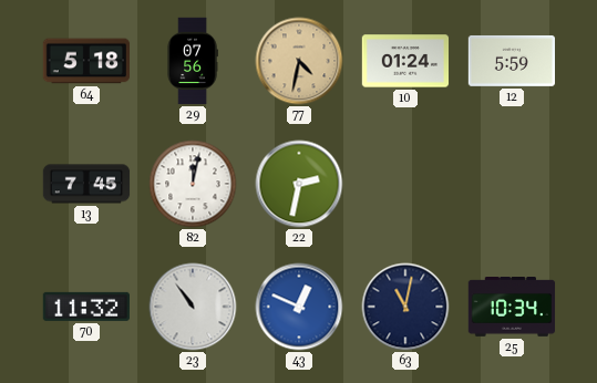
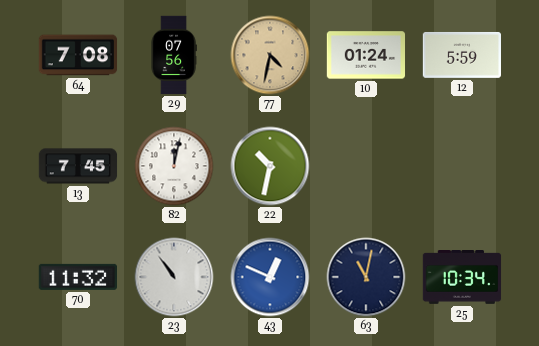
64: 5:18 -> 7:08
22: 2:32 -> 10:32
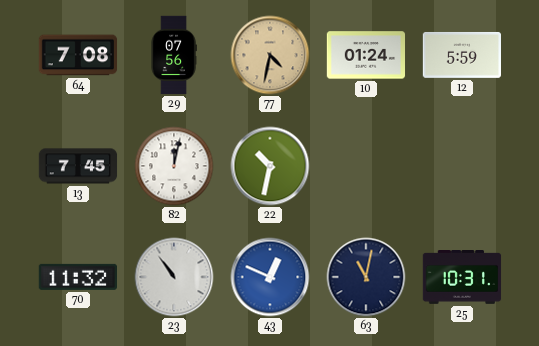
25: 10:34 -> 10:31
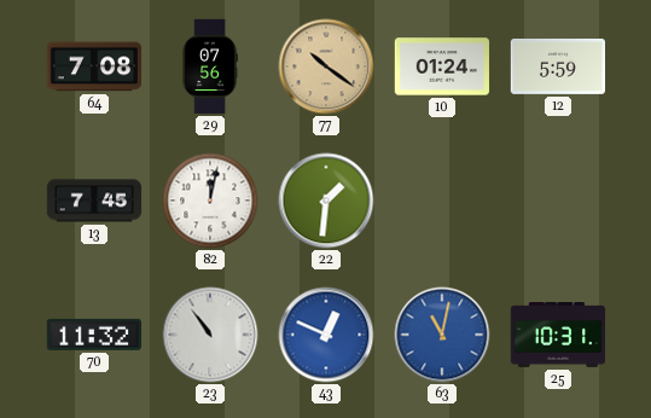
77: 4:32 -> 10:21
22: 10:32 -> 1:31
63 dial: navy -> blue
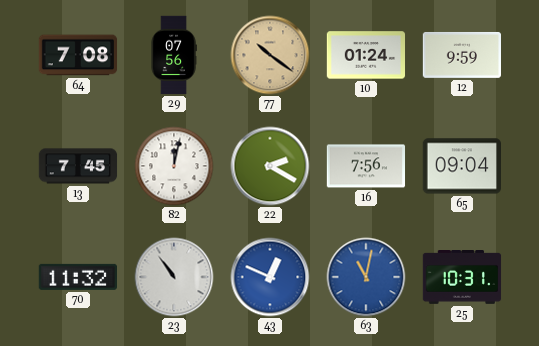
12: 5:59 -> 9:59
22: 1:31 -> 2:20
16: none -> 7:56
65: none -> 09:04
